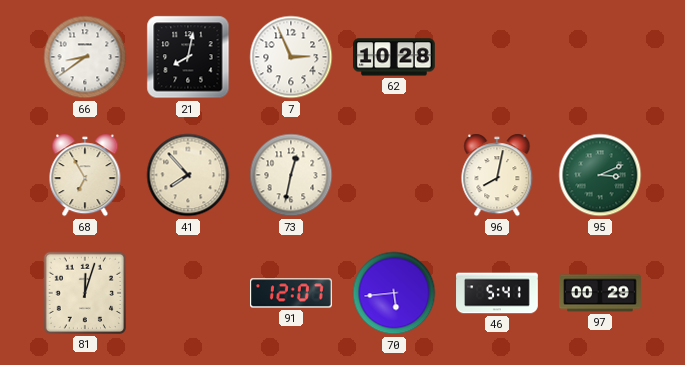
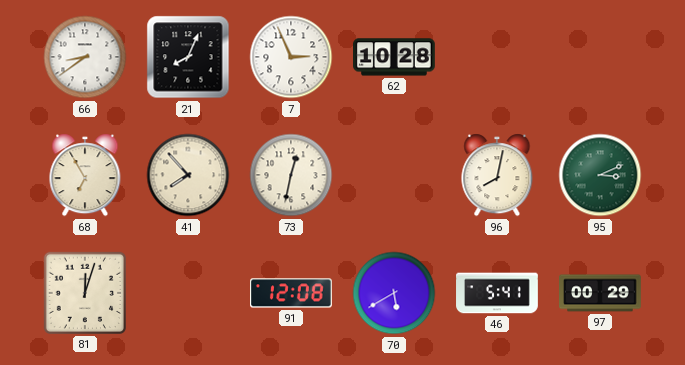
21: 8:02 -> 8:04
91: 12:07 -> 12:08
70: 5:44 -> 5:40
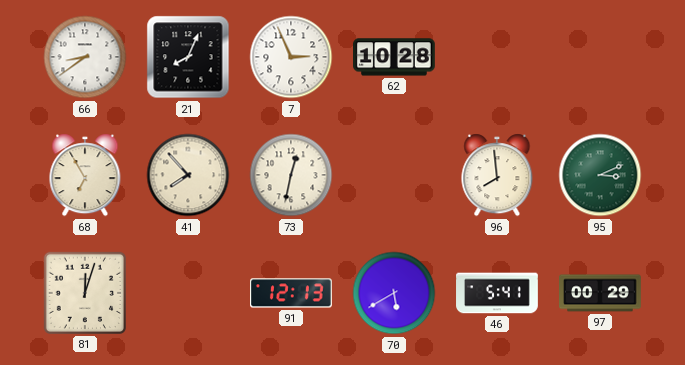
96: 8:02 -> 7:59
91: 12:08 -> 12:13
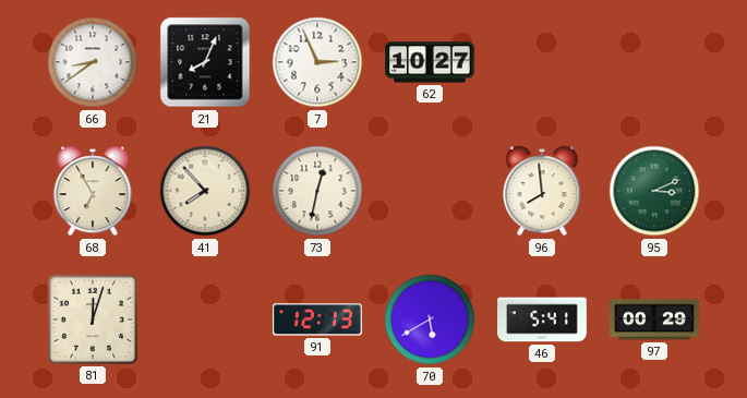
62: 10:28 -> 10:27
